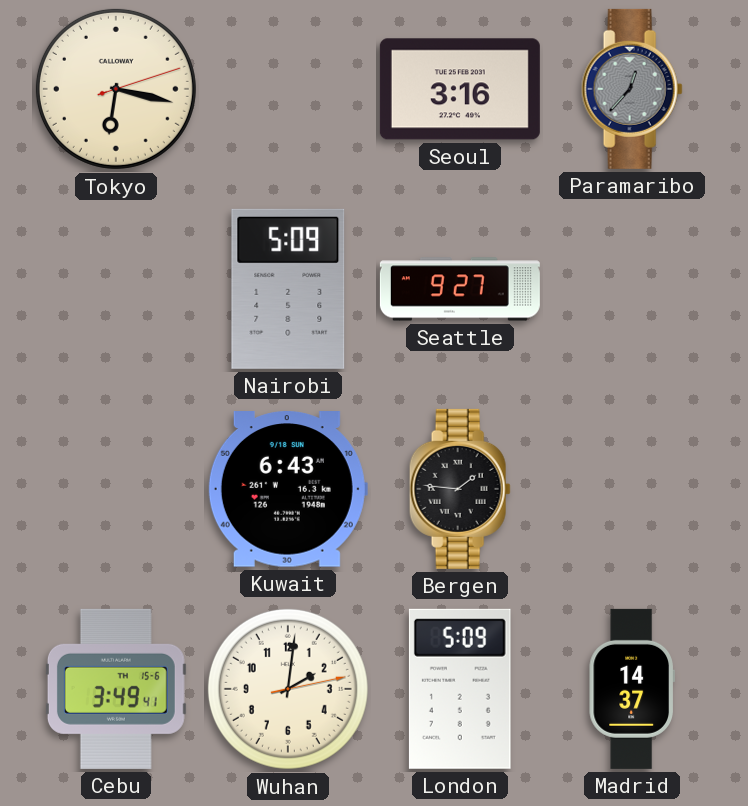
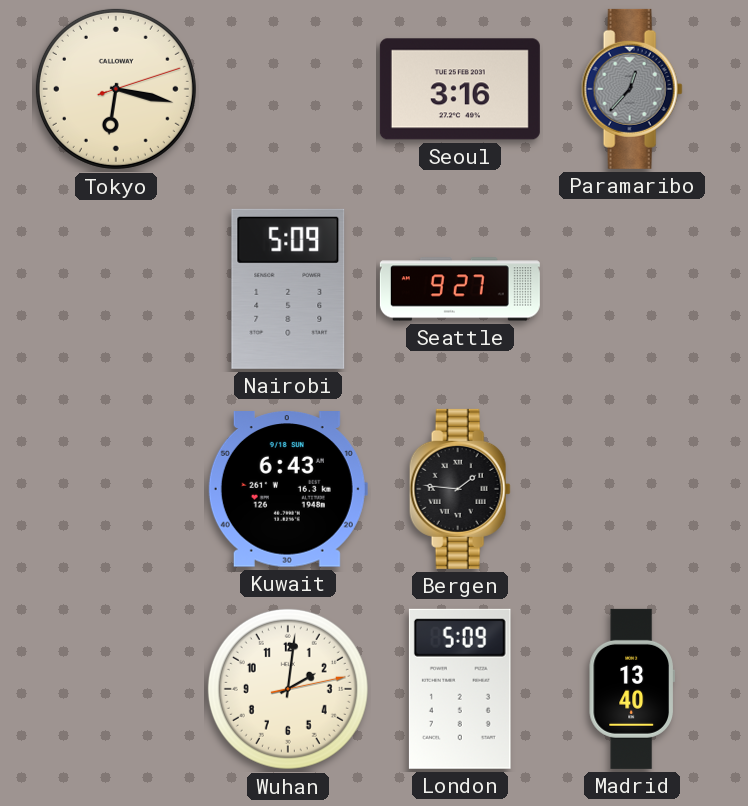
Cebu: 3:49 -> none
Madrid: 14:37 -> 13:40
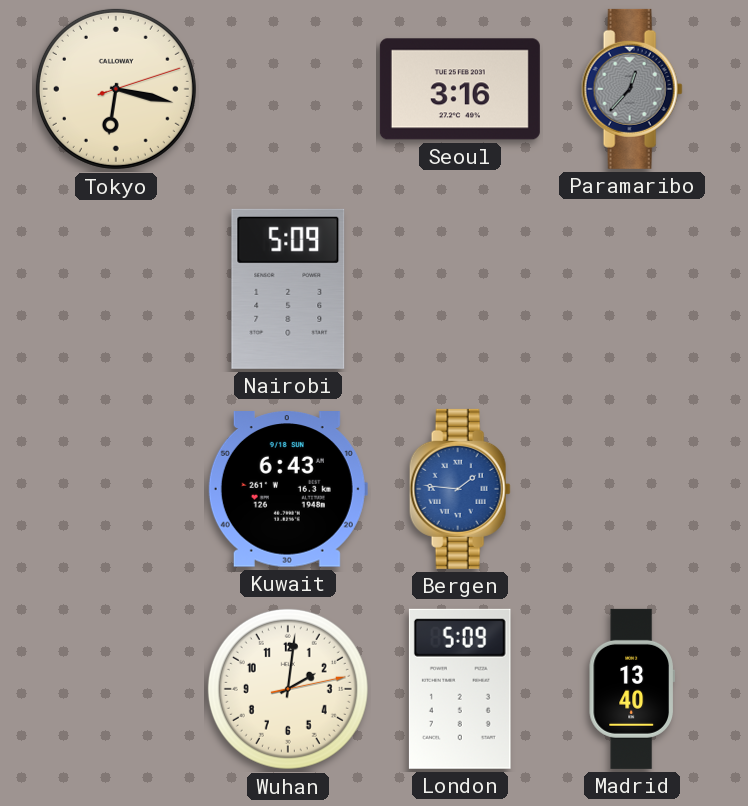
Seattle: 9:27 -> none
Bergen dial: black -> blue
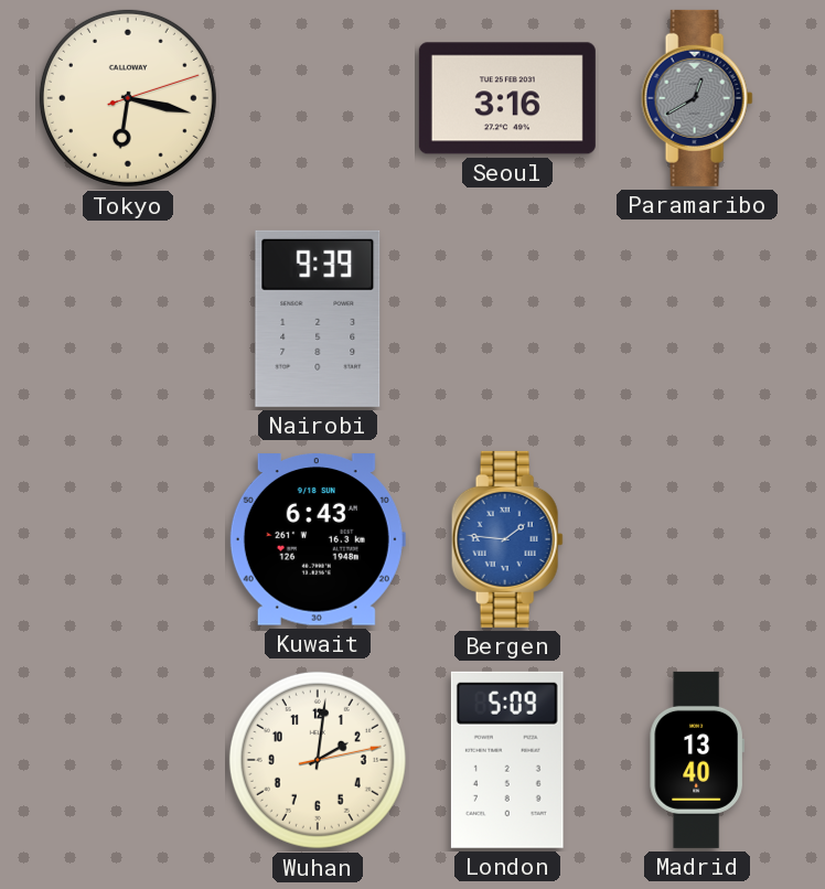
Paramaribo: 12:37 -> 12:40
Nairobi: 5:09 -> 9:39
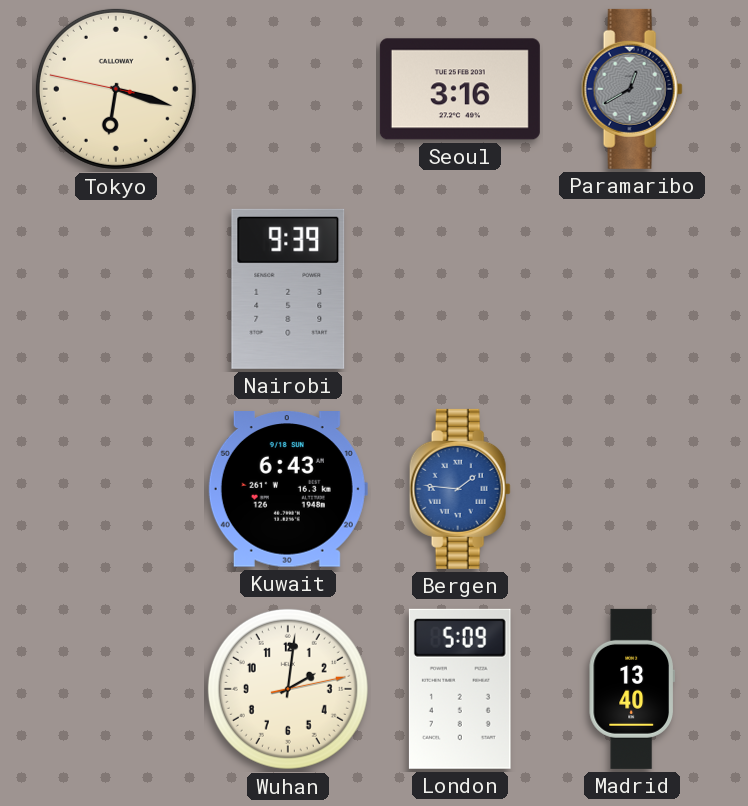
Tokyo: 6:17:12 -> 6:17:47
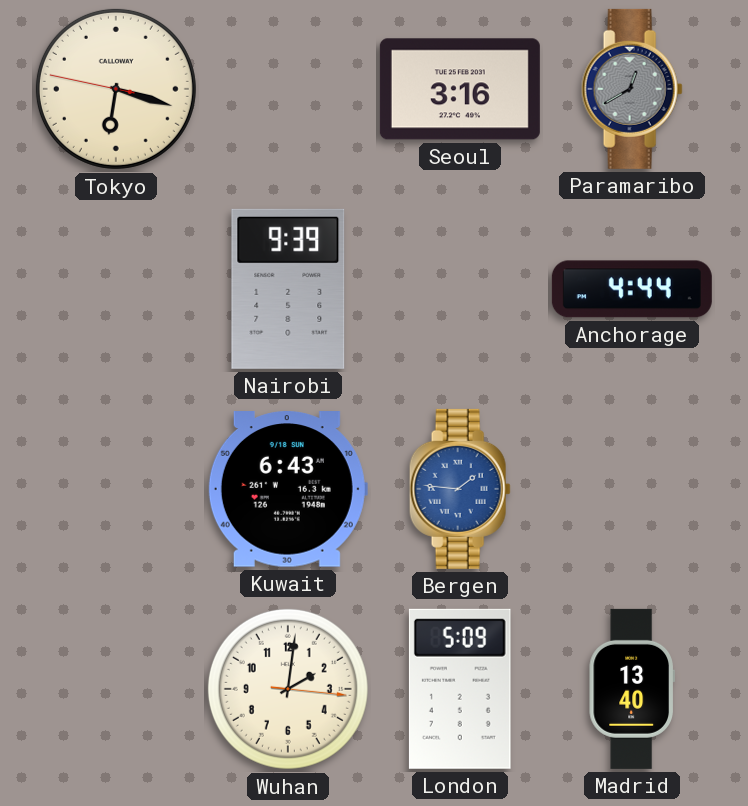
Anchorage: none -> 4:44
Wuhan: 2:01:13 -> 2:01:16
